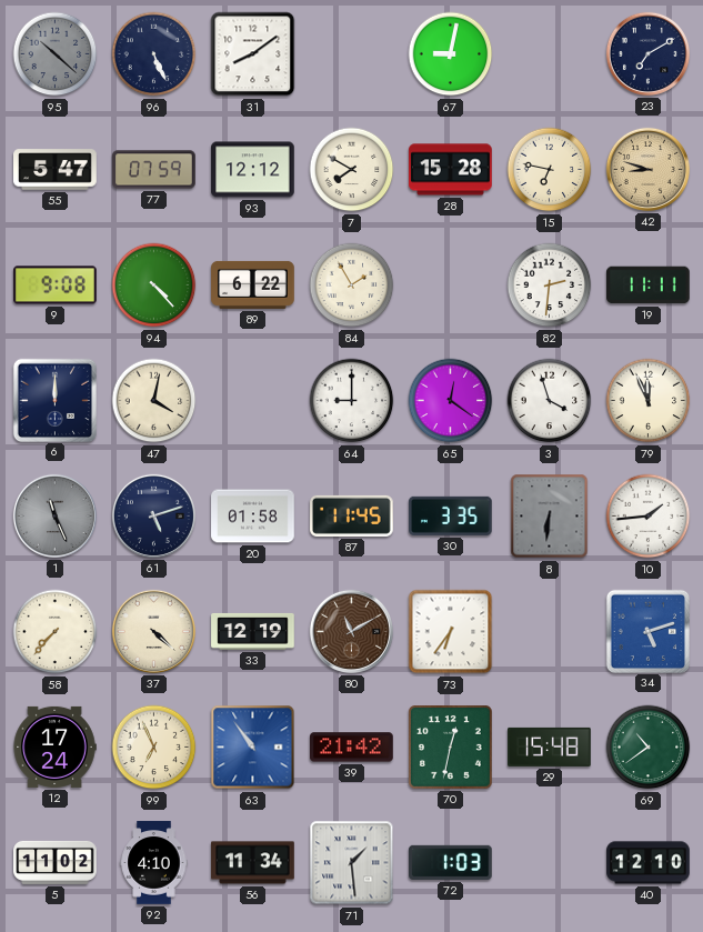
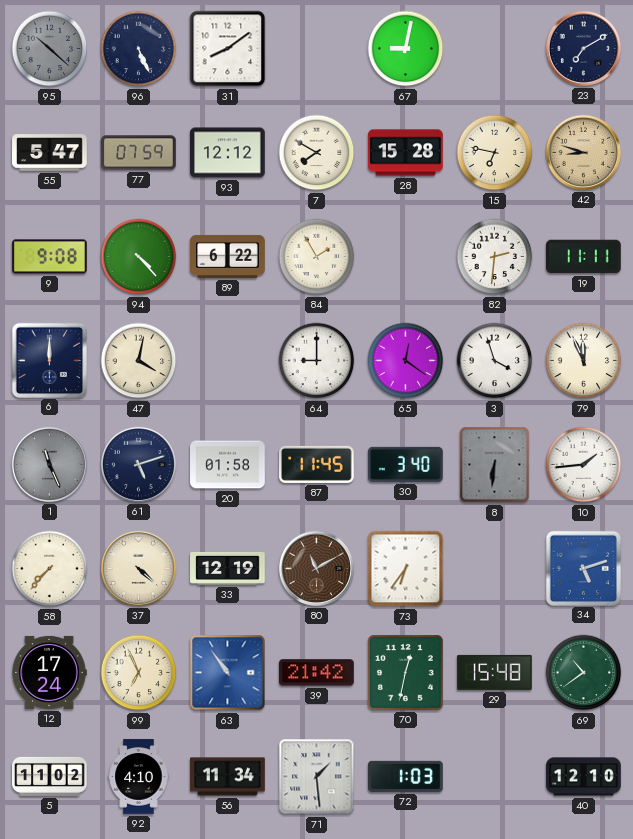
30: 3:35 -> 3:40
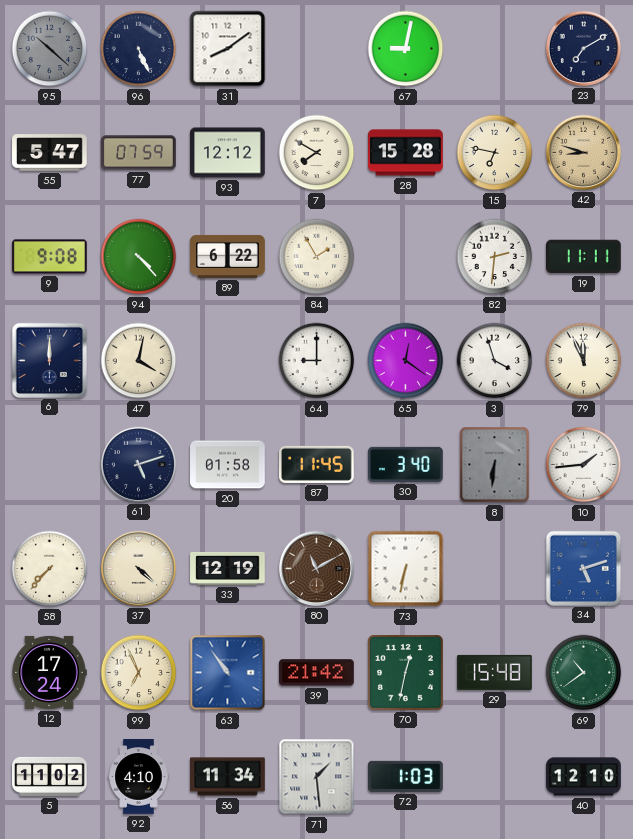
1: 11:26 -> none
73: 6:36 -> 6:32
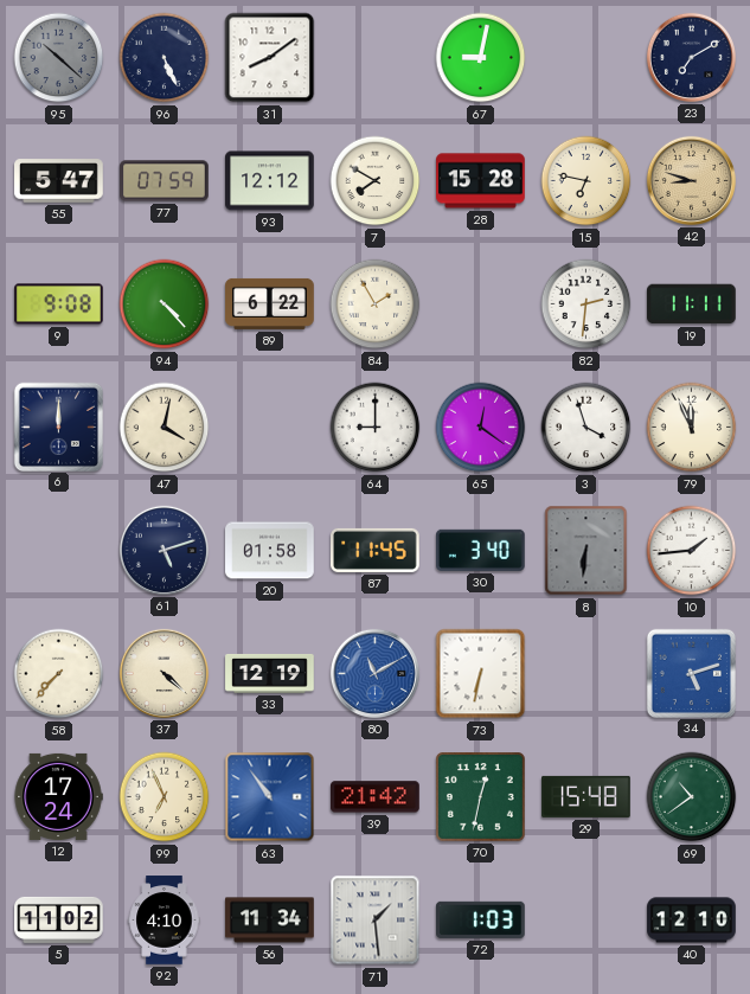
80 dial: brown -> blue
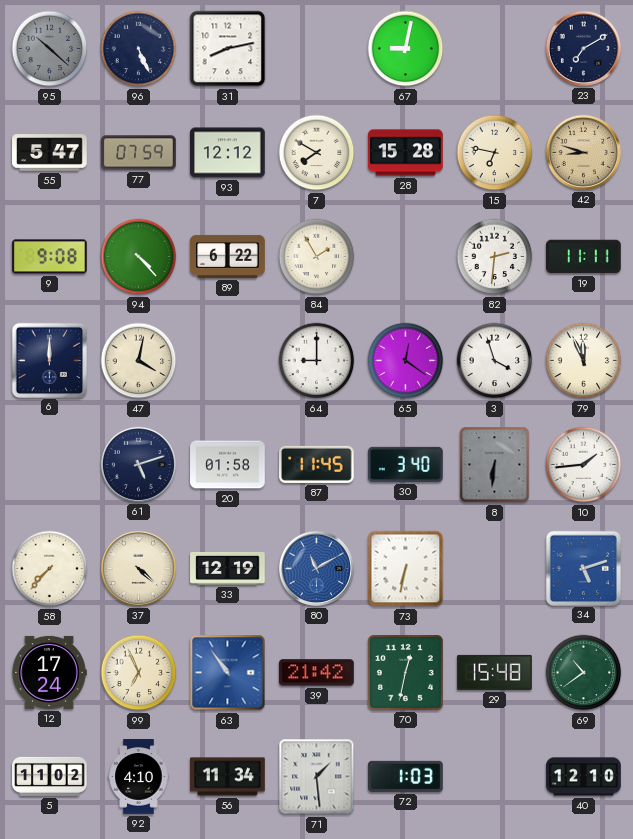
31: 8:09 -> 8:13
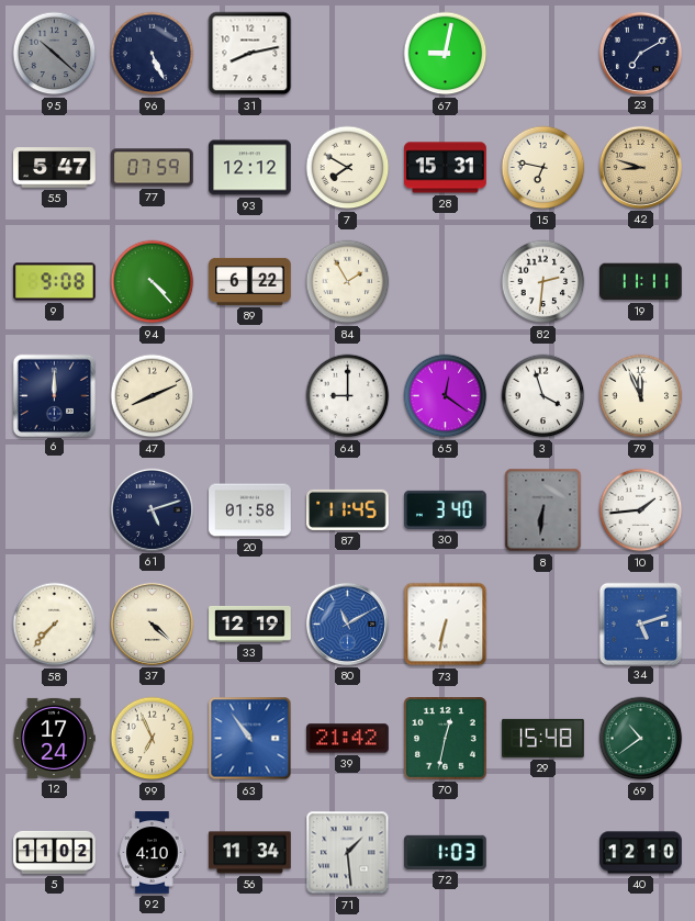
28: 15:28 -> 15:31
47: 4:02 -> 8:11
